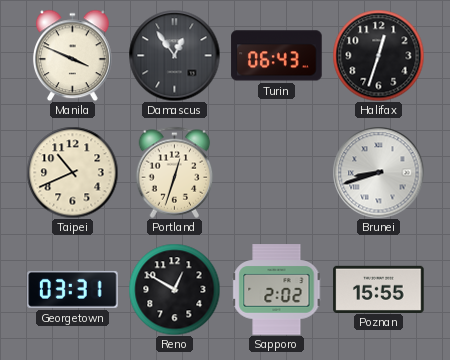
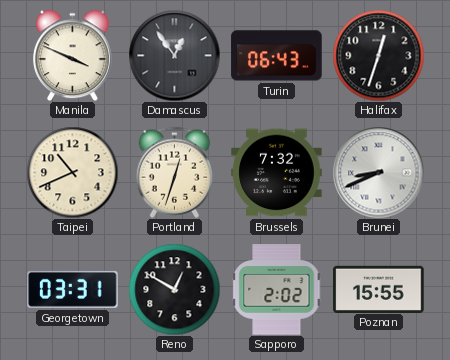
Brussels: none -> 7:32
Brunei: 8:42 -> 8:41
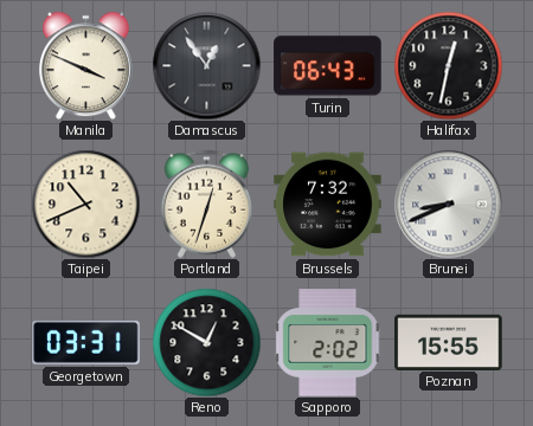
Halifax: 12:33 -> 12:32
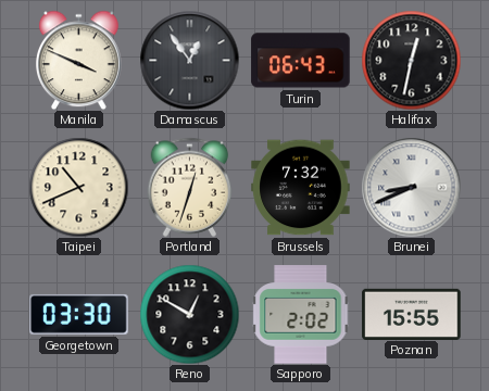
Georgetown: 03:31 -> 03:30
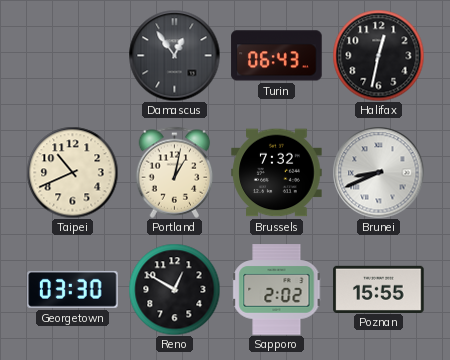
Manila: 3:49 -> none
Portland: 12:33 -> 1:02
